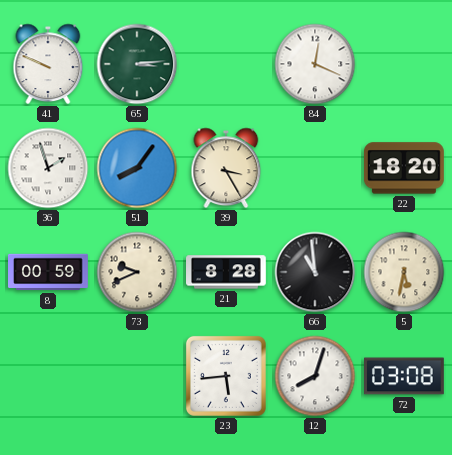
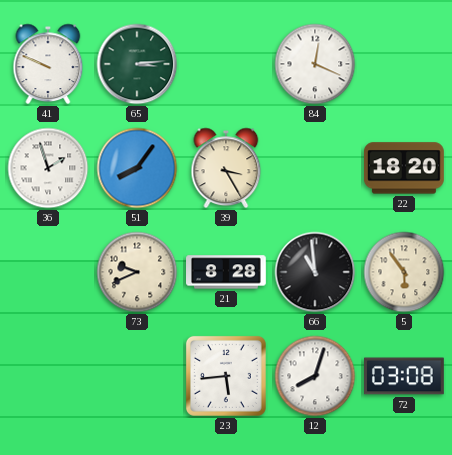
8: 00:59 -> none
5: 5:32 -> 5:54
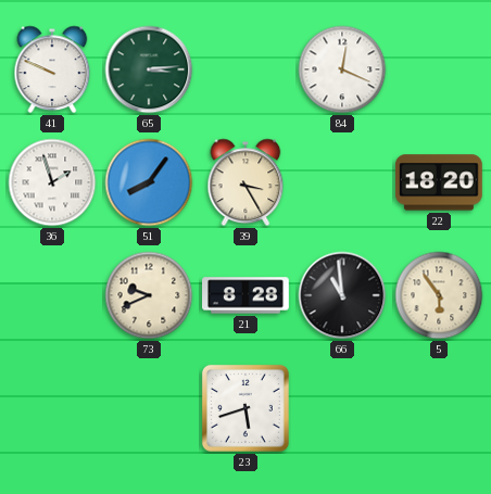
23: 5:44 -> 5:42
12: 8:03 -> none
72: 03:08 -> none
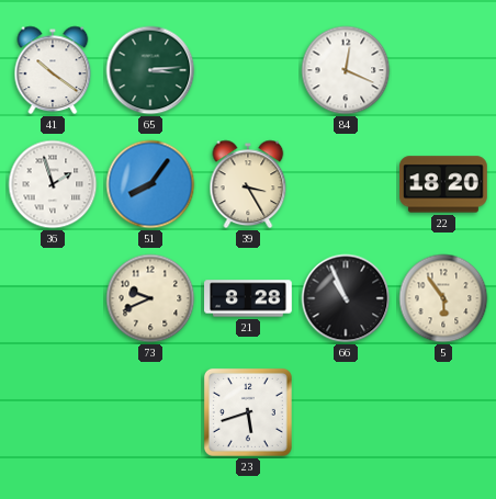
41: 9:49 -> 10:21
66: 10:59 -> 10:56
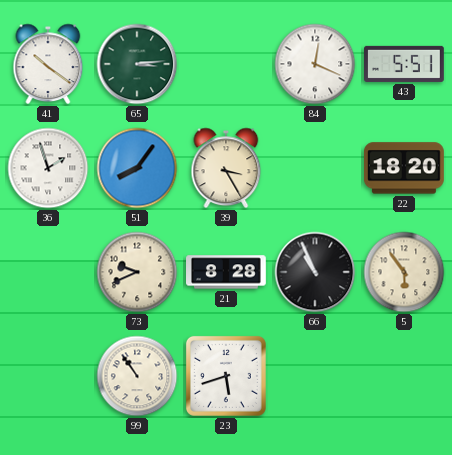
43: none -> 5:51
99: none -> 10:54
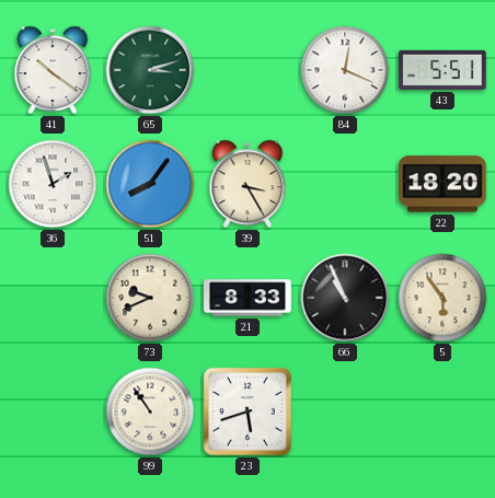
65: 3:14 -> 3:12
21: 8:28 -> 8:33
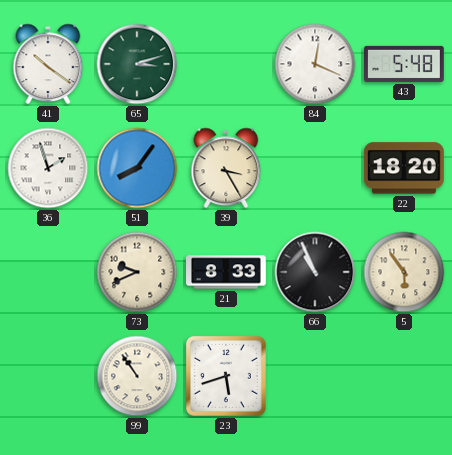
43: 5:51 -> 5:48
